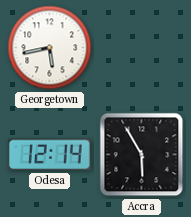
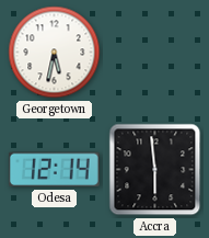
Georgetown: 5:43 -> 5:32
Accra: 5:55 -> 5:59
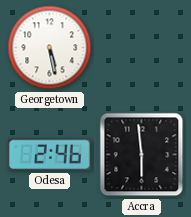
Georgetown: 5:32 -> 5:28
Odesa: 12:14 -> 2:46
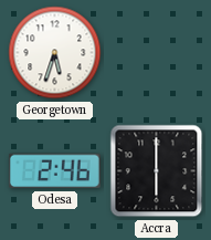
Georgetown: 5:28 -> 5:33
Accra: 5:59 -> 6:00
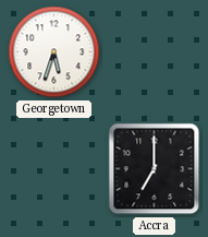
Odesa: 2:46 -> none
Accra: 6:00 -> 7:00
